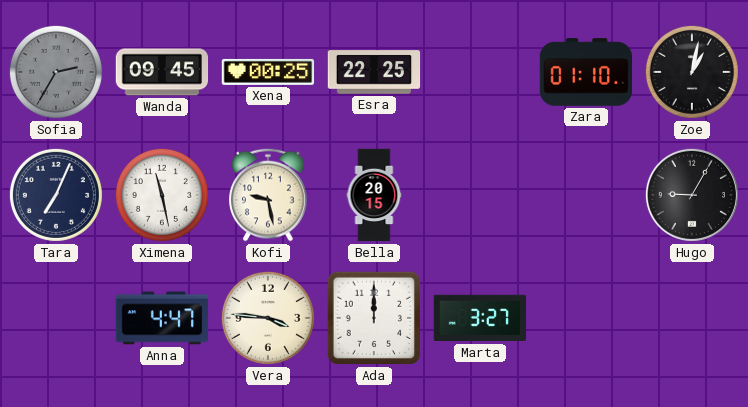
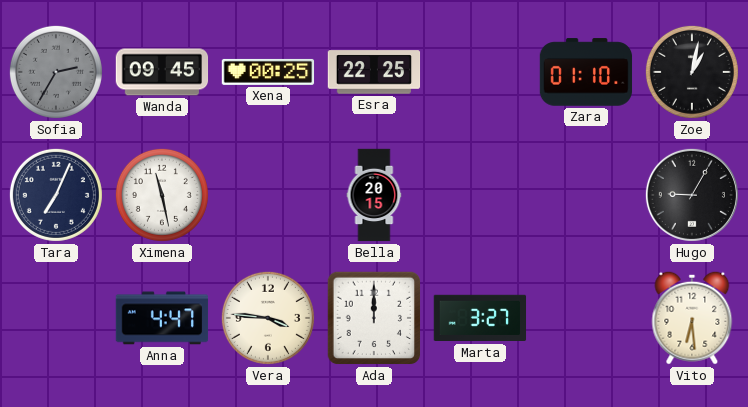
Kofi: 9:28 -> none
Vito: none -> 6:29
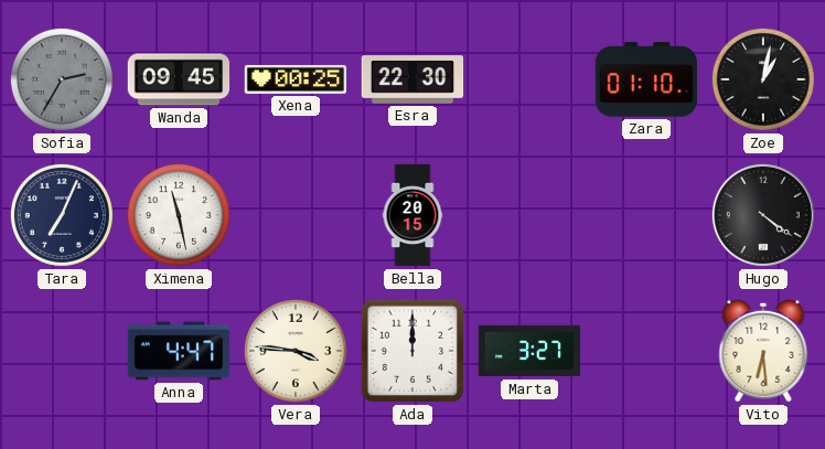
Esra: 22:25 -> 22:30
Hugo: 9:05 -> 4:21
